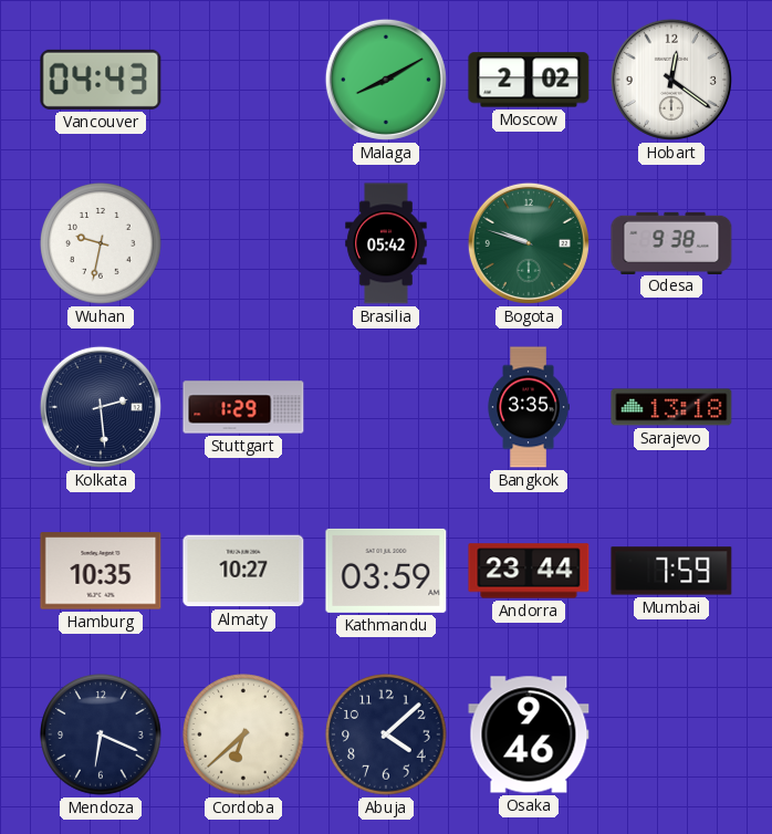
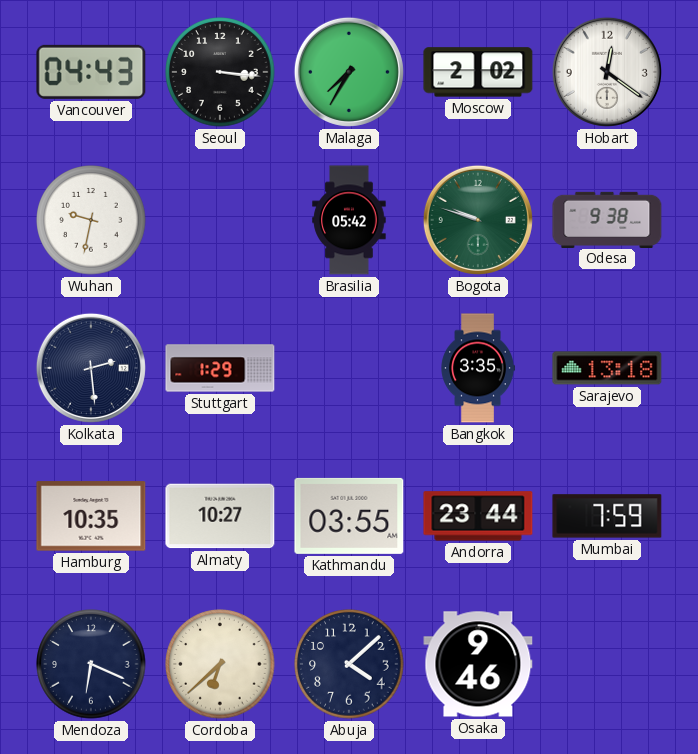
Seoul: none -> 3:16
Malaga: 8:10 -> 7:35
Kathmandu: 03:59 -> 03:55
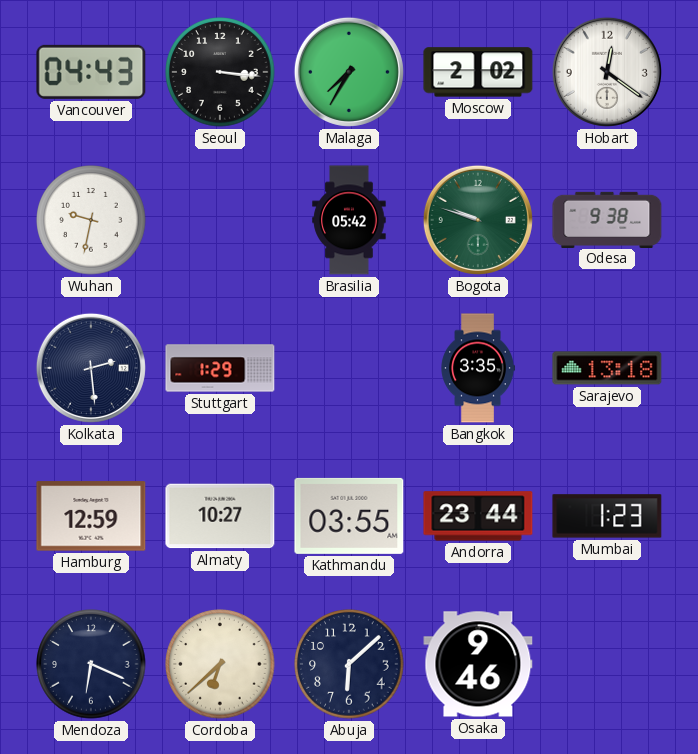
Hamburg: 10:35 -> 12:59
Mumbai: 7:59 -> 1:23
Abuja: 4:08 -> 6:08
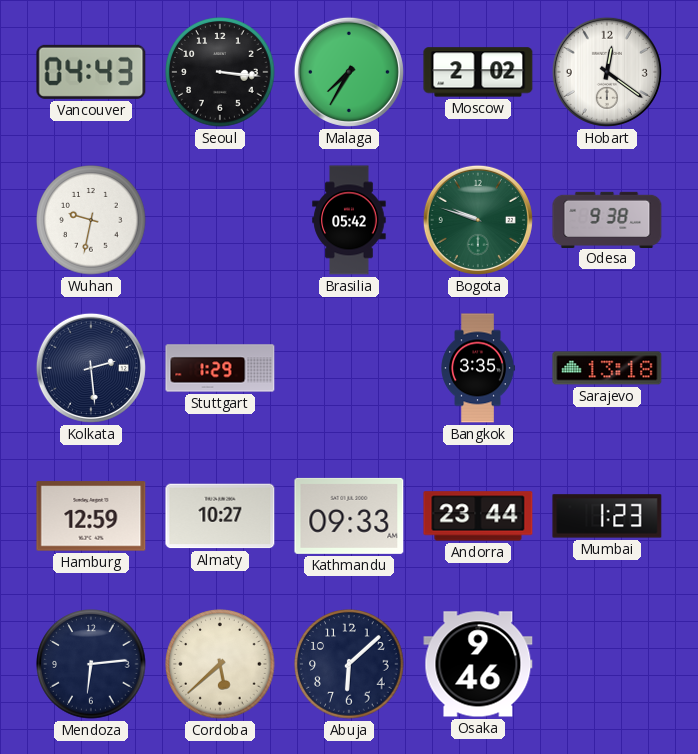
Kathmandu: 03:55 -> 09:33
Mendoza: 6:19 -> 6:14
Cordoba: 6:38 -> 5:38
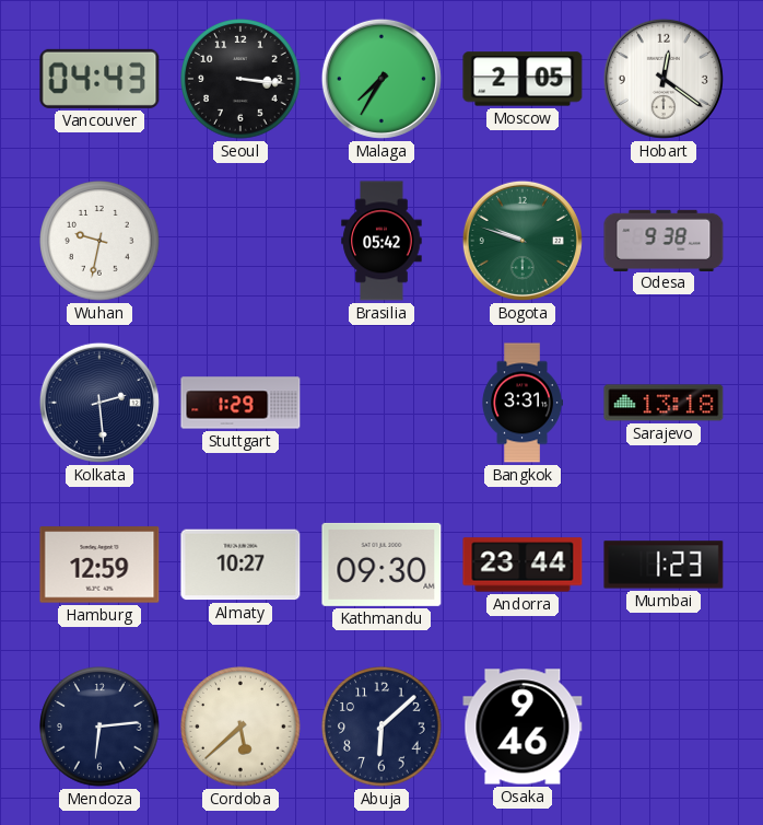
Moscow: 2:02 -> 2:05
Bangkok: 3:35 -> 3:31
Kathmandu: 09:33 -> 09:30
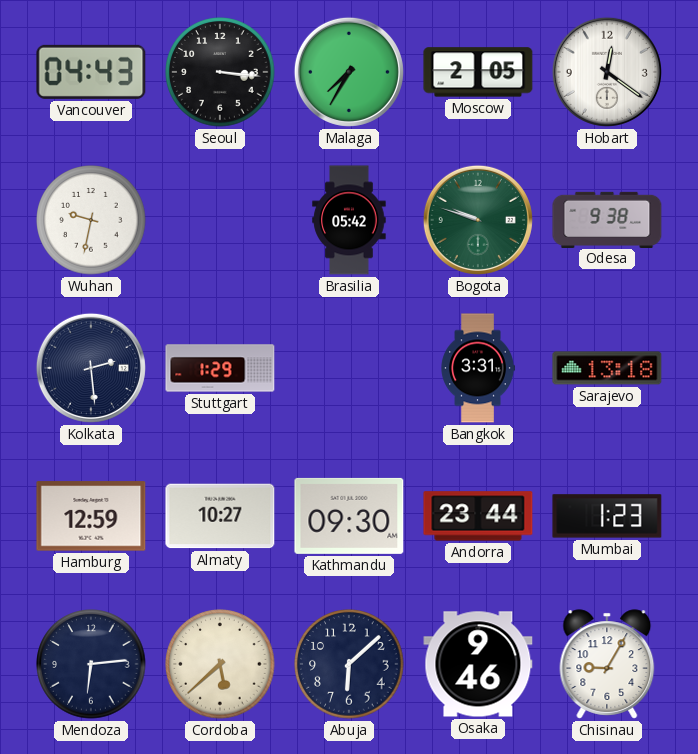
Chisinau: none -> 9:05
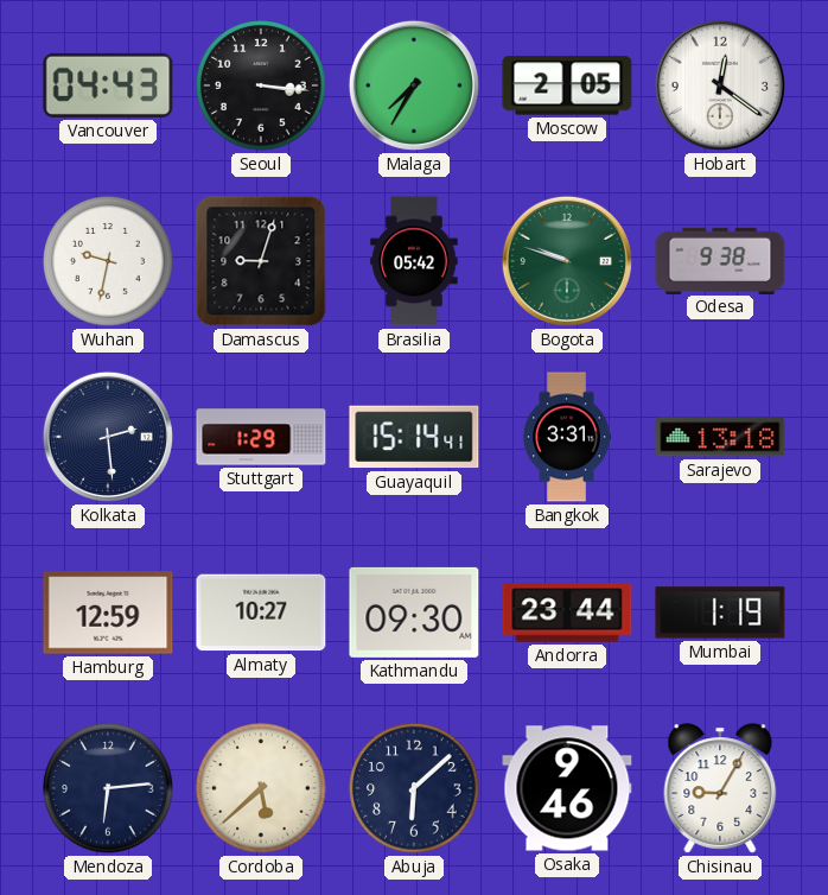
Damascus: none -> 9:03
Guayaquil: none -> 15:14
Mumbai: 1:23 -> 1:19
